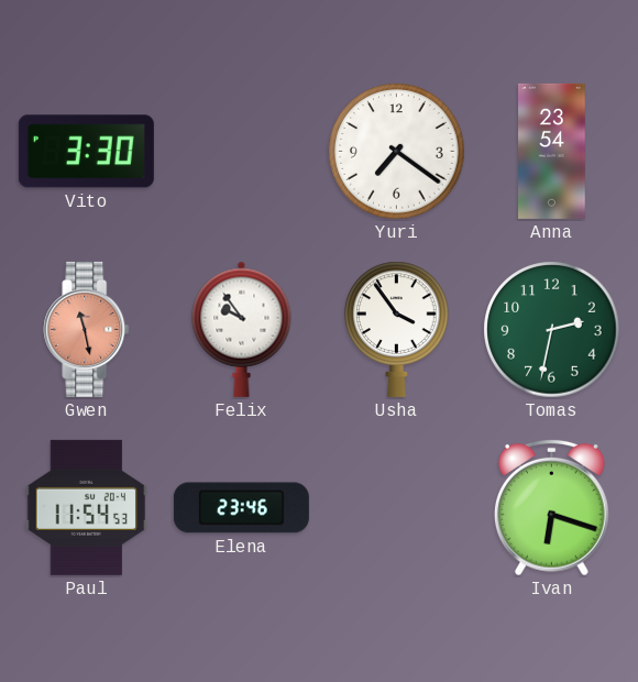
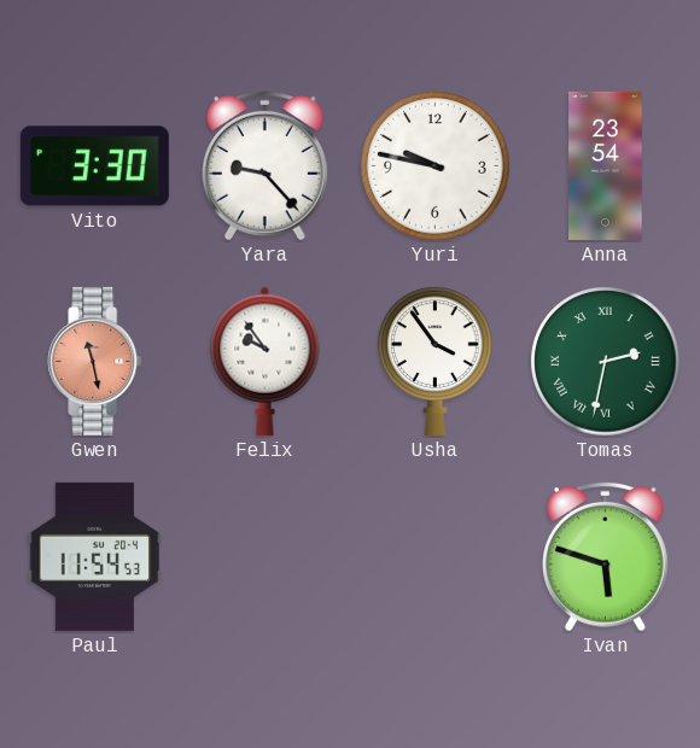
Yara: none -> 9:23
Yuri: 7:21 -> 9:47
Tomas numerals: Arabic -> Roman
Elena: 23:46 -> none
Ivan: 6:18 -> 5:48
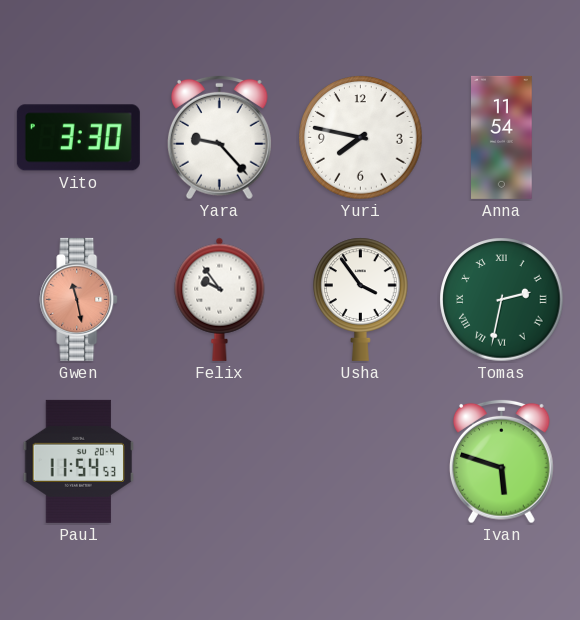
Yuri: 9:47 -> 7:47
Anna: 23:54 -> 11:54
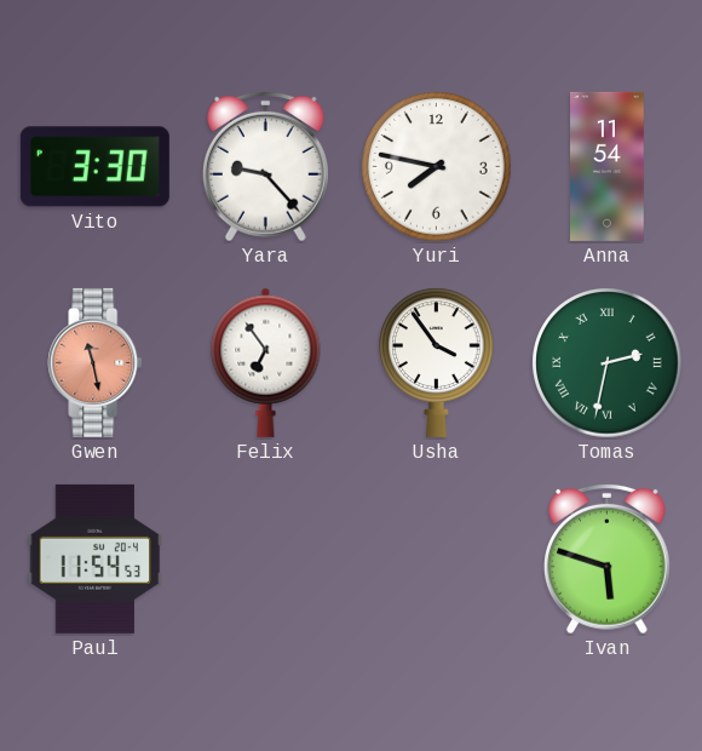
Felix: 9:54 -> 6:54
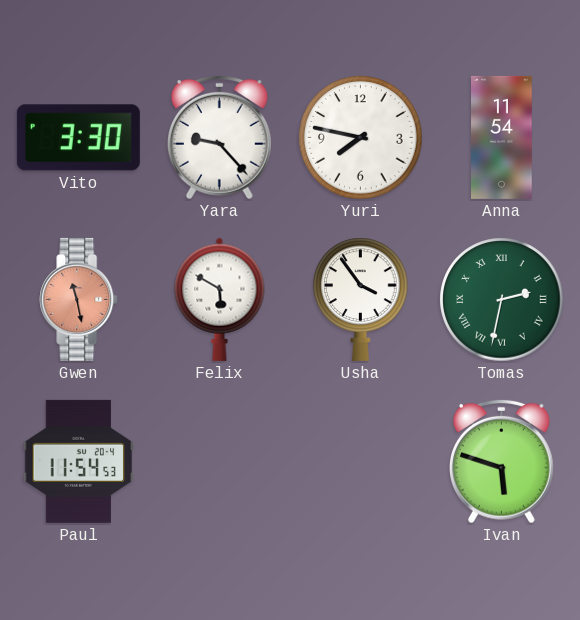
Felix: 6:54 -> 5:50
